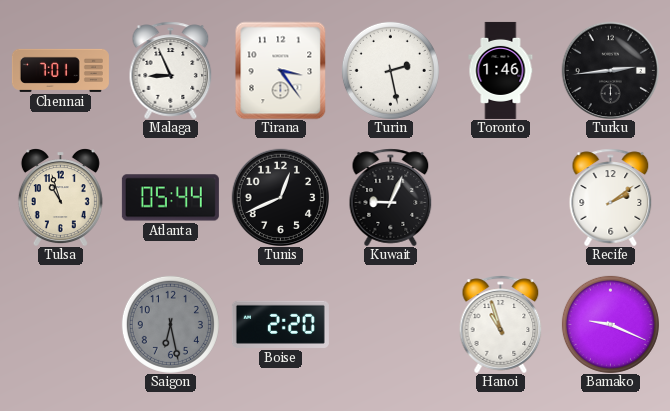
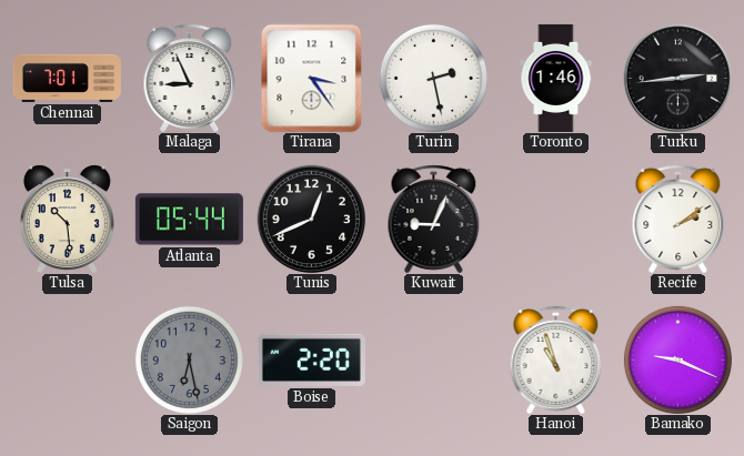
Tulsa: 10:57 -> 10:29
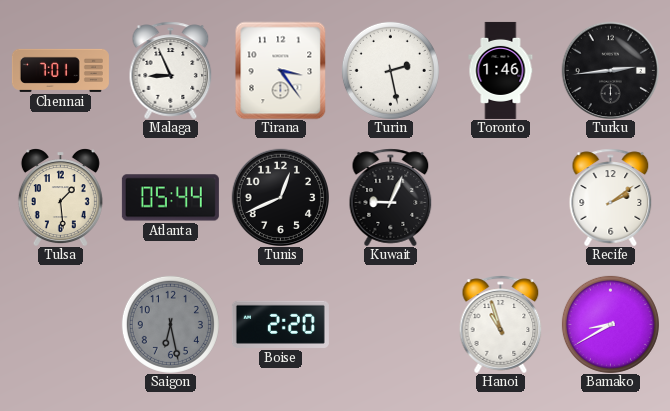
Tulsa: 10:29 -> 1:29
Bamako: 9:19 -> 8:40
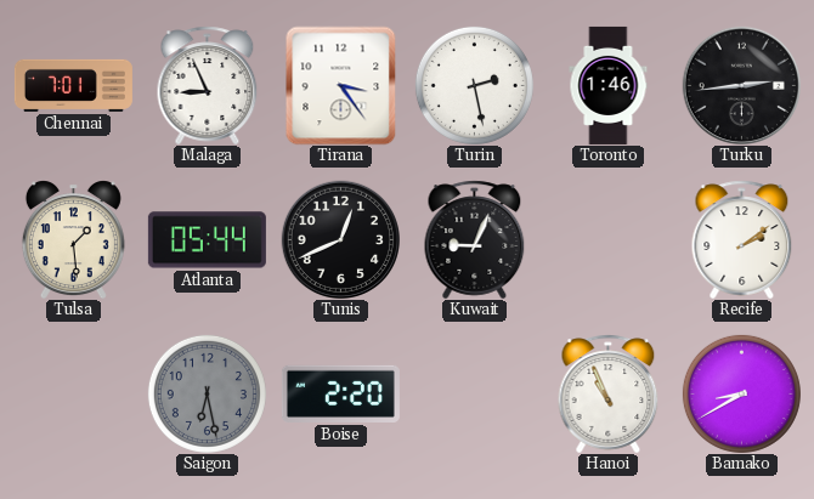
Hanoi: 10:57 -> 10:56
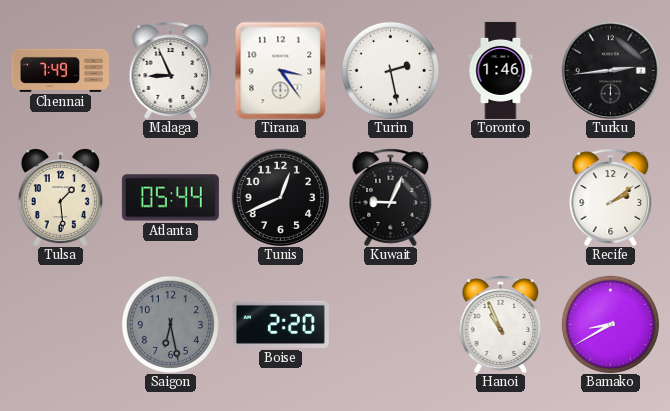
Chennai: 7:01 -> 7:49
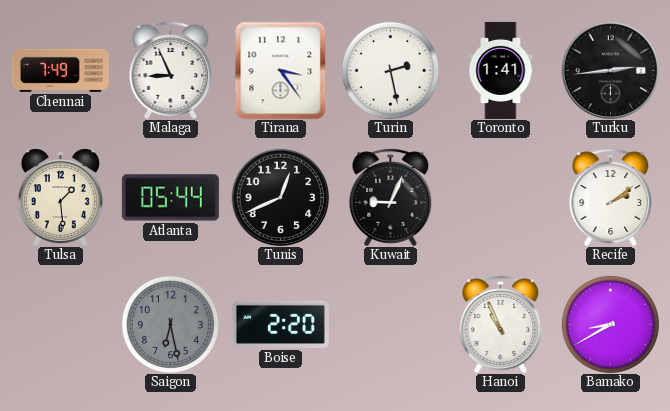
Toronto: 1:46 -> 1:41
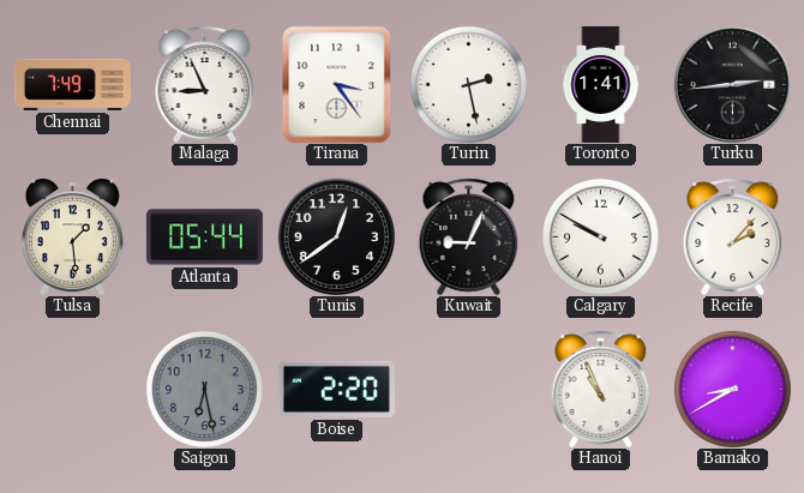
Tunis: 12:41 -> 12:39
Calgary: none -> 9:50
Recife: 2:09 -> 2:07
